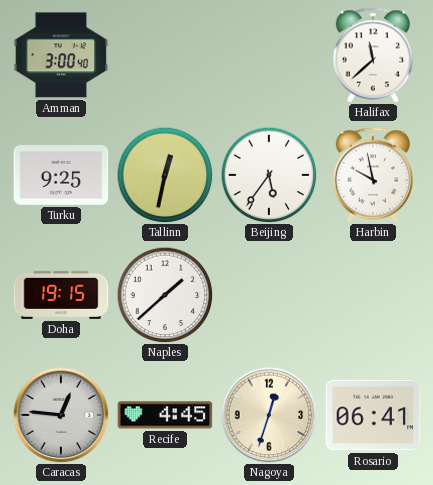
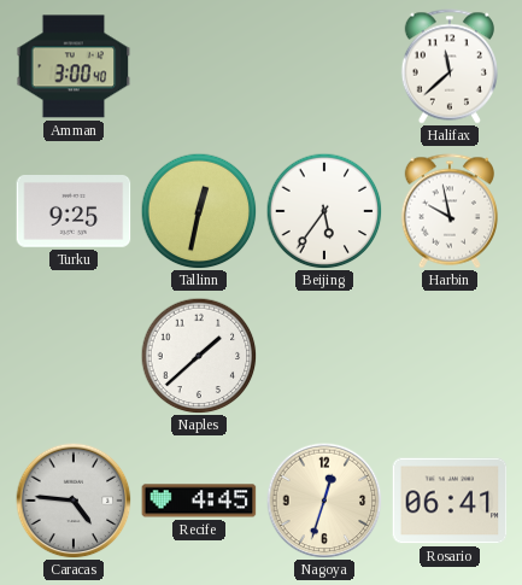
Doha: 19:15 -> none
Caracas: 12:46 -> 4:46
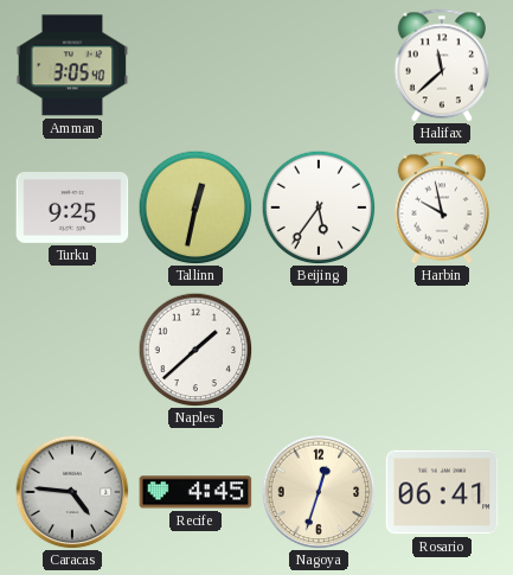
Amman: 3:00 -> 3:05
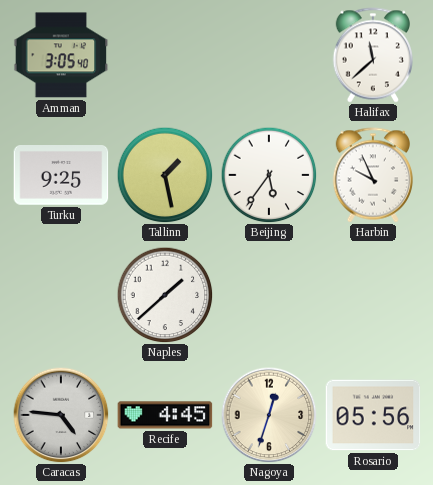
Tallinn: 12:32 -> 1:28
Harbin: 9:58 -> 9:56
Rosario: 06:41 -> 05:56
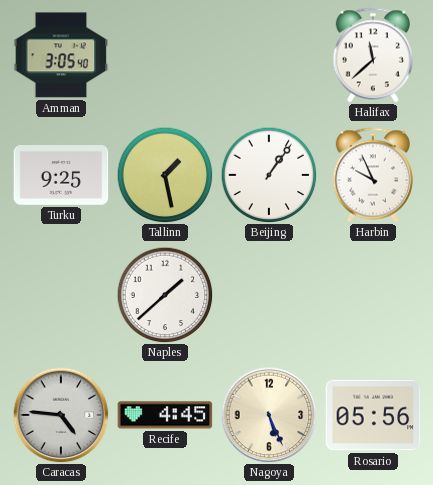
Beijing: 5:36 -> 1:06
Nagoya: 12:33 -> 5:26
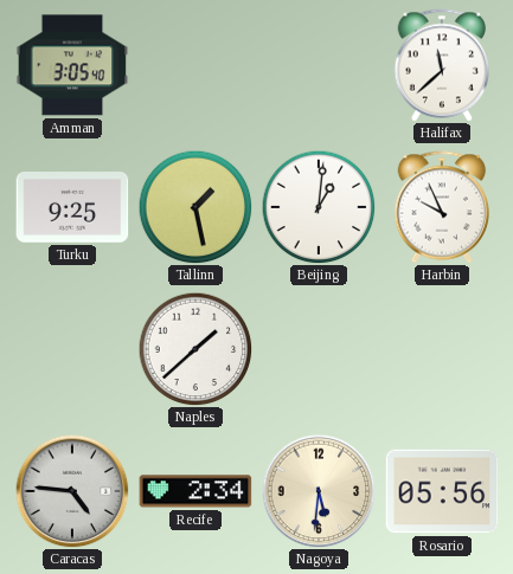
Beijing: 1:06 -> 1:01
Recife: 4:45 -> 2:34
Nagoya: 5:26 -> 5:31
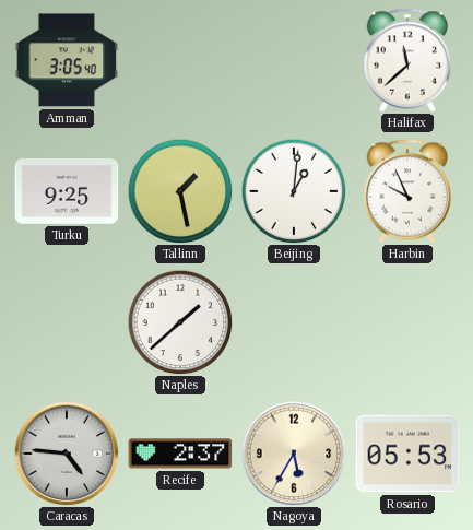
Recife: 2:34 -> 2:37
Nagoya: 5:31 -> 5:35
Rosario: 05:56 -> 05:53
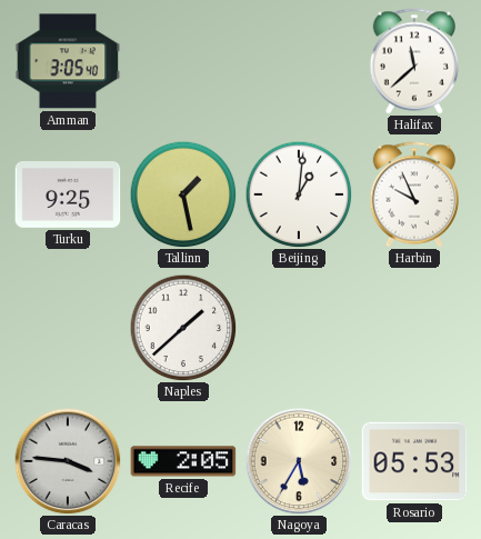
Caracas: 4:46 -> 3:46
Recife: 2:37 -> 2:05
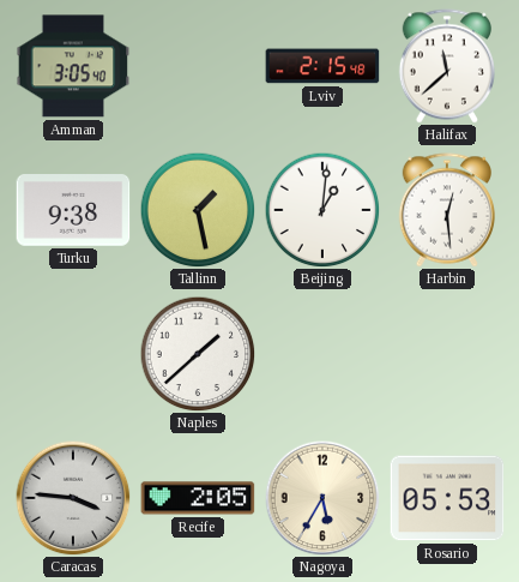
Lviv: none -> 2:15
Turku: 9:25 -> 9:38
Harbin: 9:56 -> 12:29
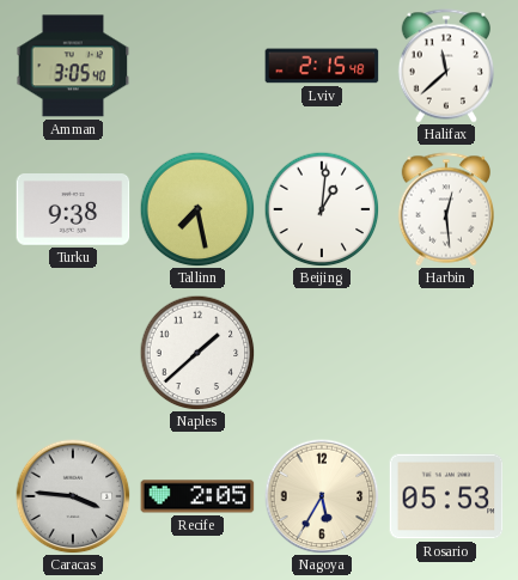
Tallinn: 1:28 -> 7:28
